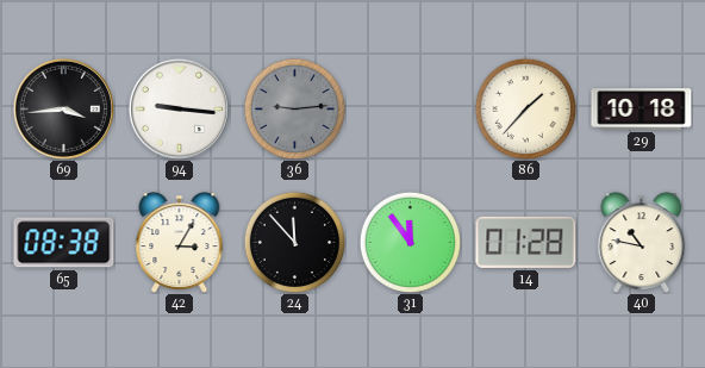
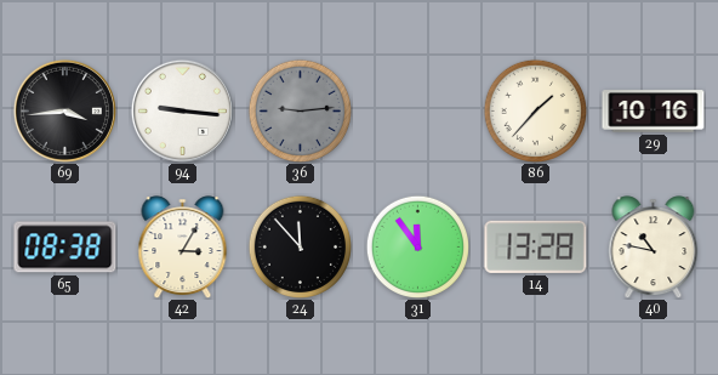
29: 10:18 -> 10:16
14: 01:28 -> 13:28
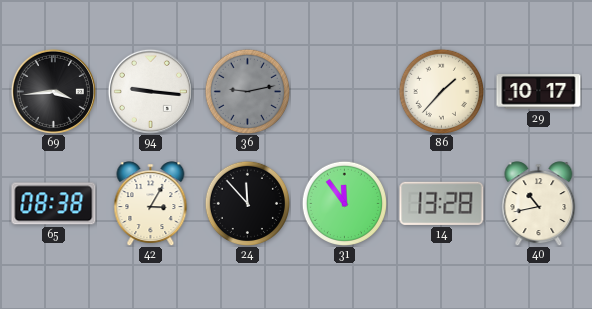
36: 9:14 -> 9:13
29: 10:16 -> 10:17
40: 10:47 -> 10:43
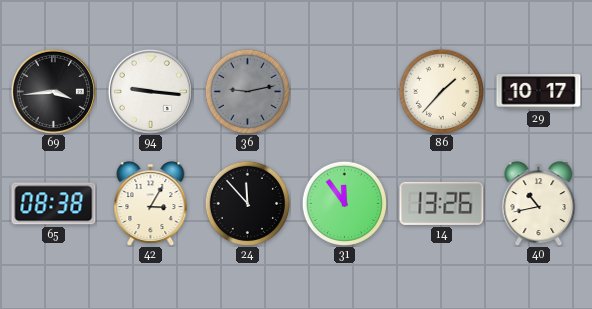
14: 13:28 -> 13:26
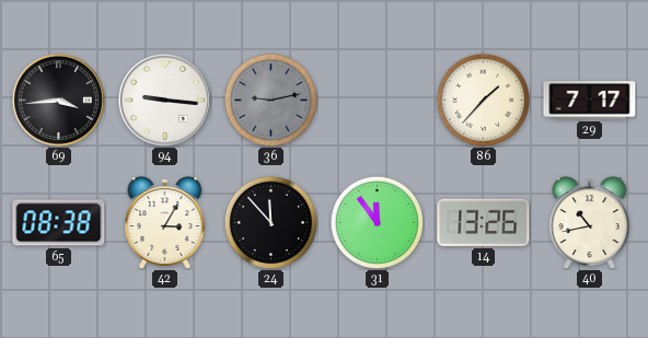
29: 10:17 -> 7:17
